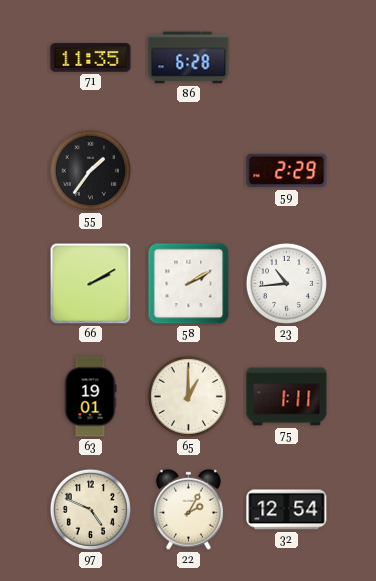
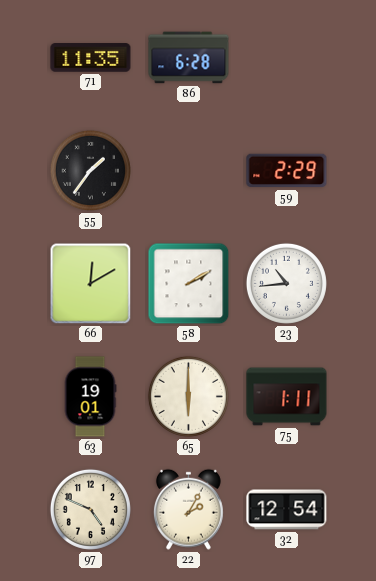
66: 2:10 -> 12:10
65: 1:00 -> 6:00
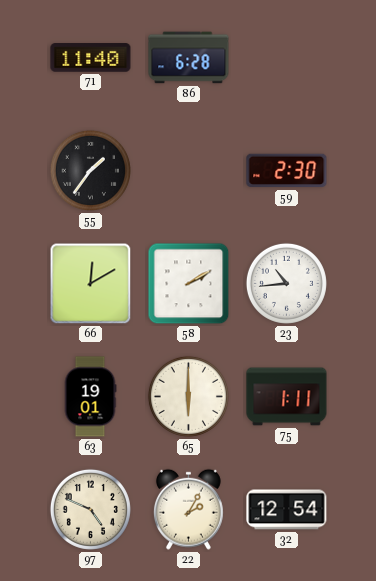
71: 11:35 -> 11:40
59: 2:29 -> 2:30
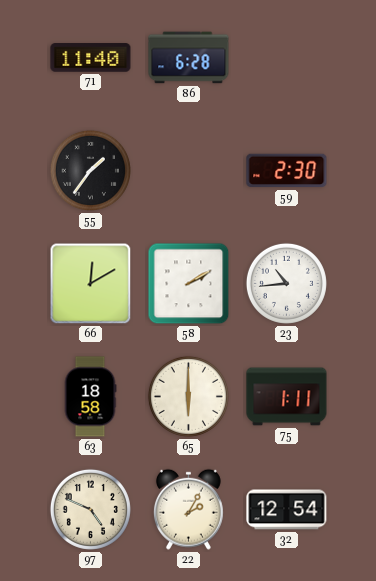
63: 19:01 -> 18:58
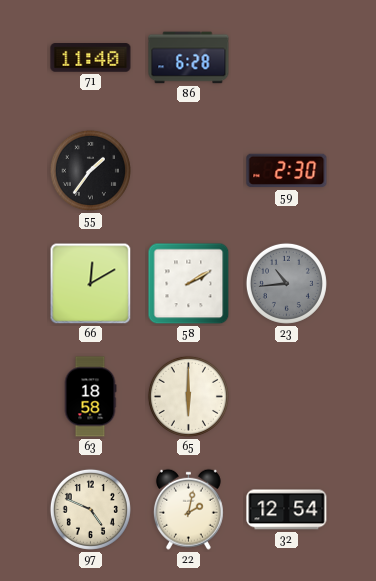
23 dial: white -> grey
75: 1:11 -> none
22: 2:05 -> 2:02
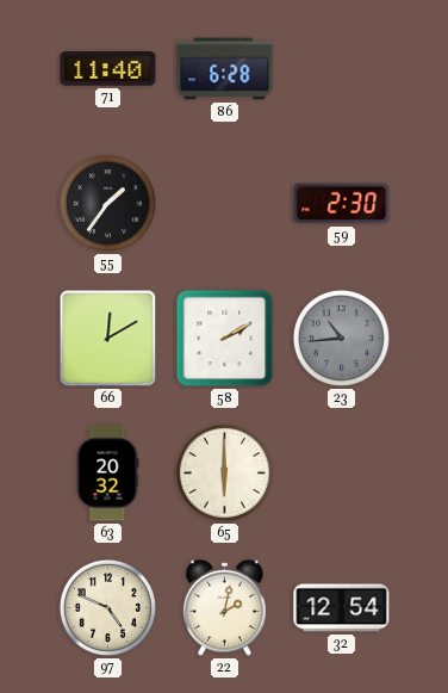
63: 18:58 -> 20:32
